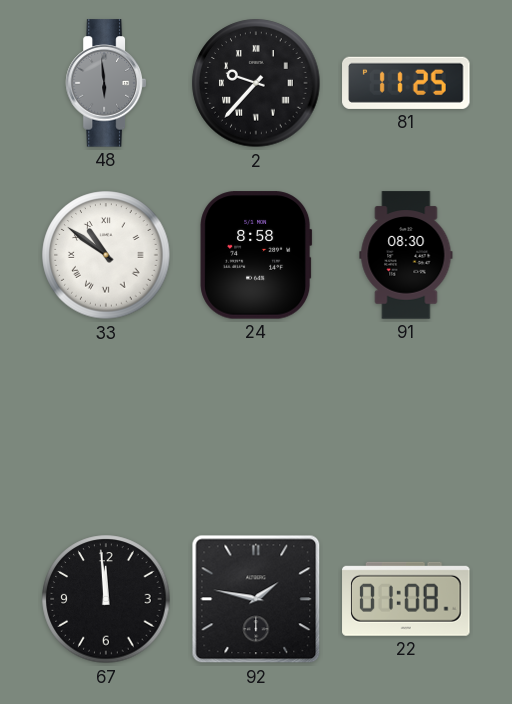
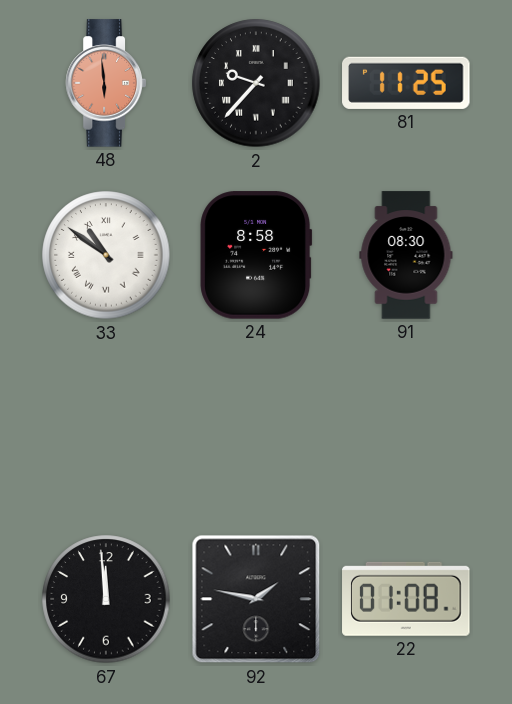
48 dial: grey -> salmon
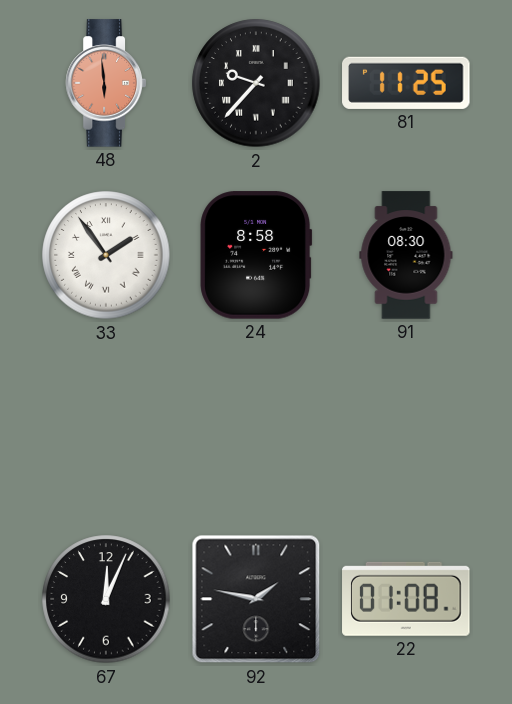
33: 10:51 -> 1:54
67: 11:59 -> 12:04
